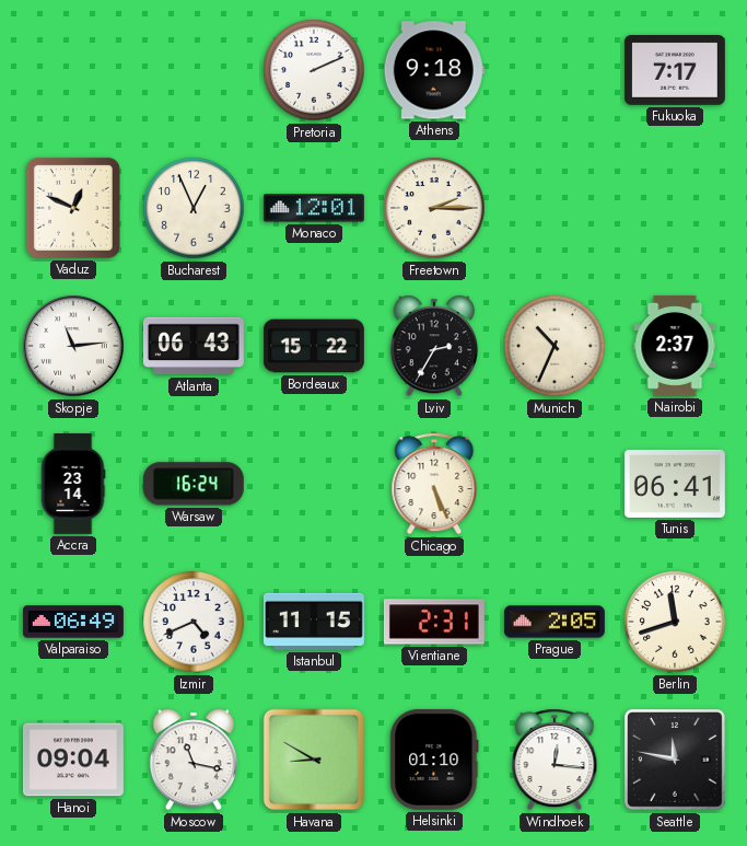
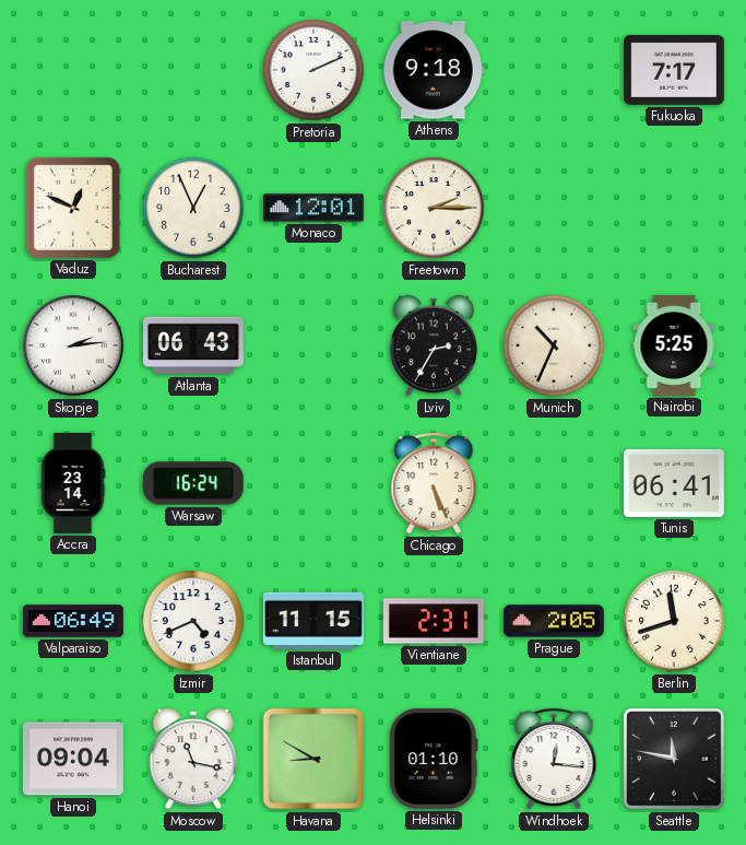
Skopje: 11:14 -> 2:14
Bordeaux: 15:22 -> none
Nairobi: 2:37 -> 5:25
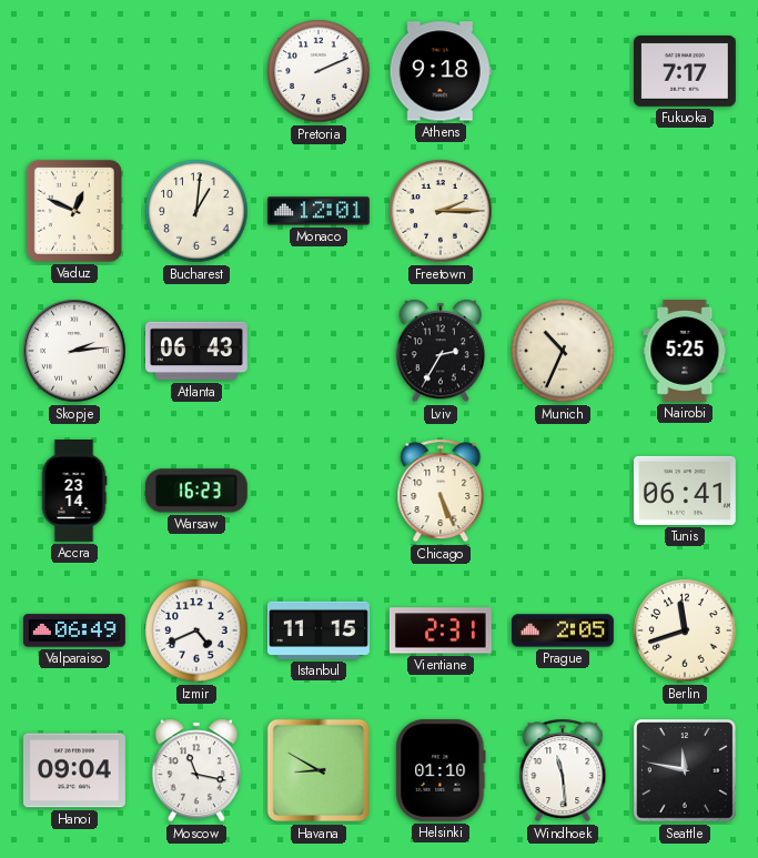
Bucharest: 12:56 -> 1:01
Warsaw: 16:24 -> 16:23
Windhoek: 12:16 -> 11:29
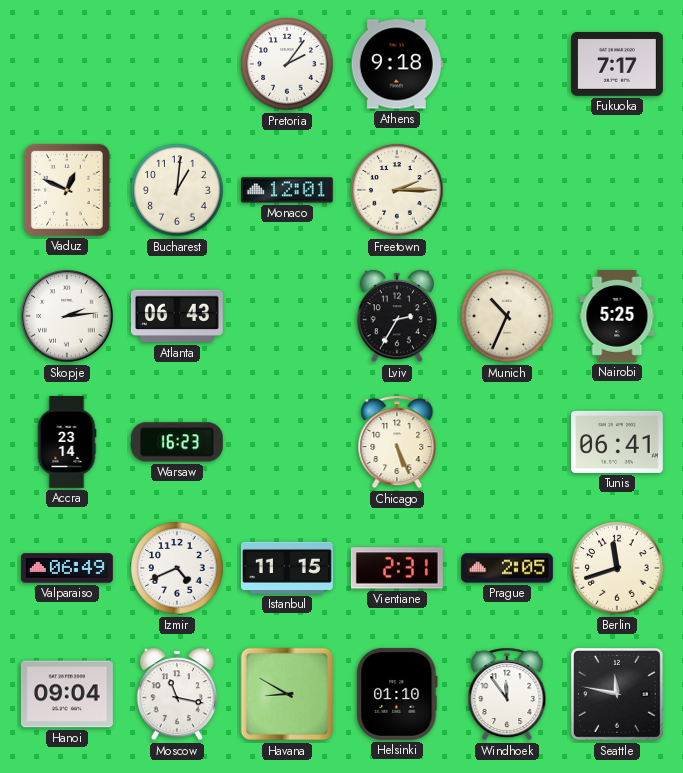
Pretoria: 2:11 -> 2:06
Windhoek: 11:29 -> 11:54
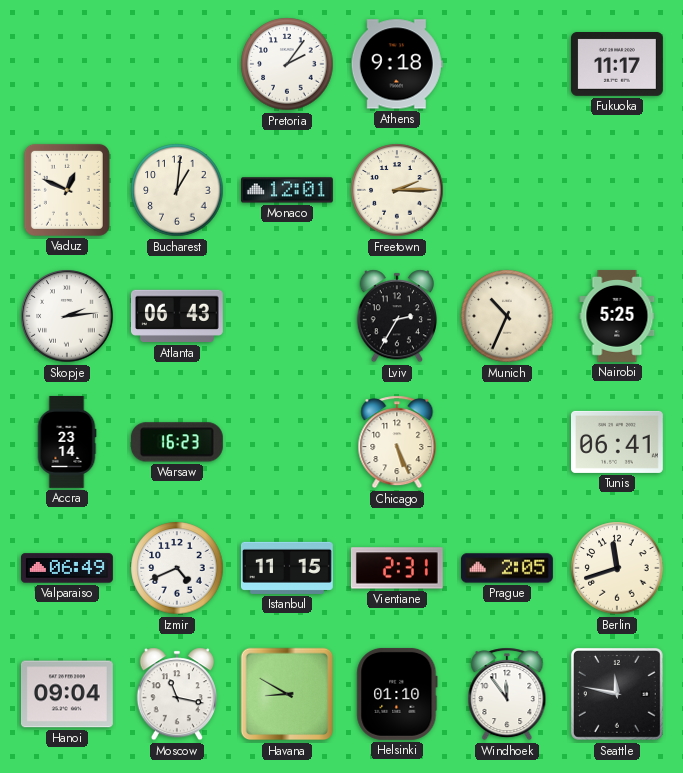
Fukuoka: 7:17 -> 11:17
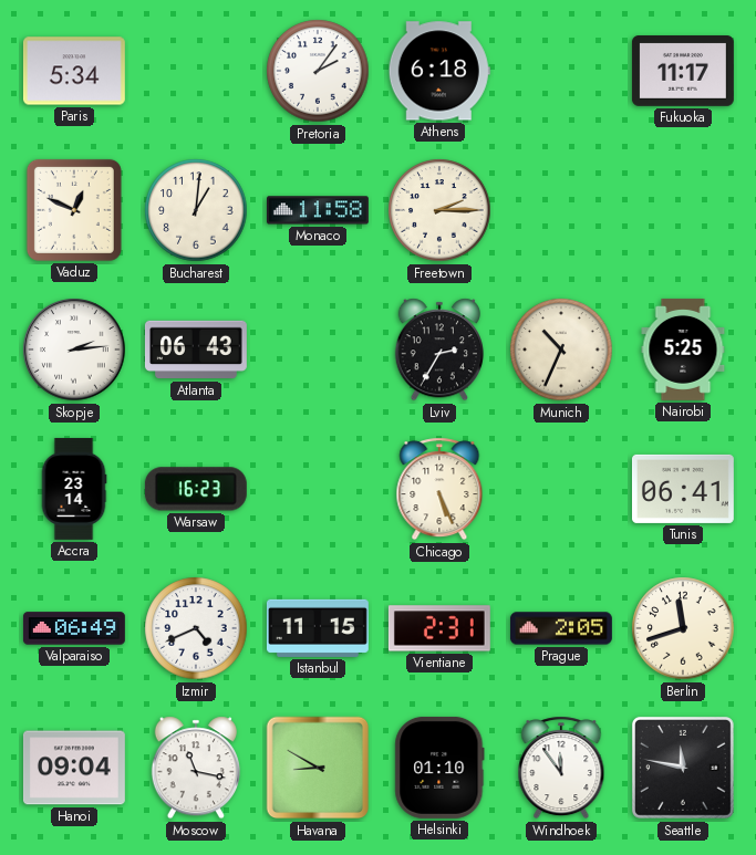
Paris: none -> 5:34
Athens: 9:18 -> 6:18
Monaco: 12:01 -> 11:58
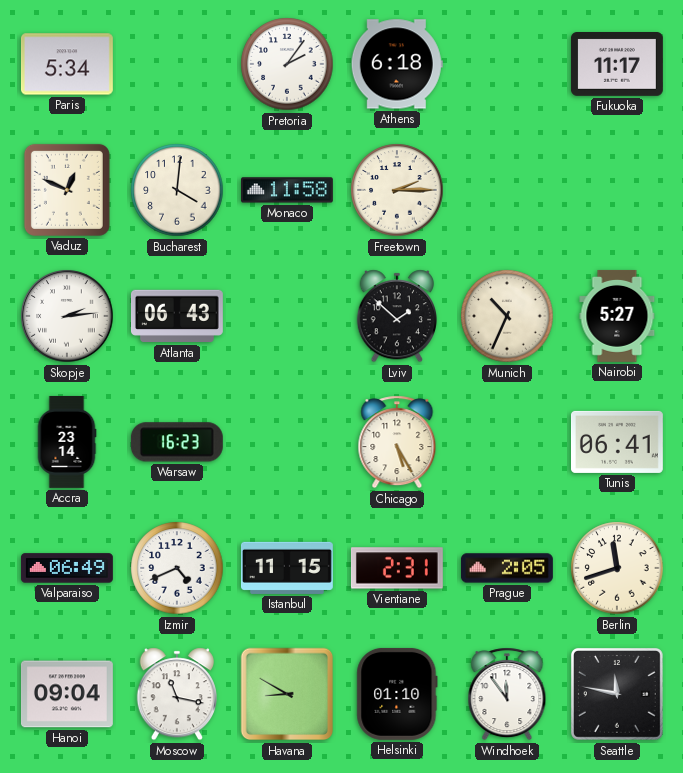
Bucharest: 1:01 -> 4:01
Lviv: 2:35 -> 1:52
Nairobi: 5:25 -> 5:27
Chicago: 5:26 -> 5:25
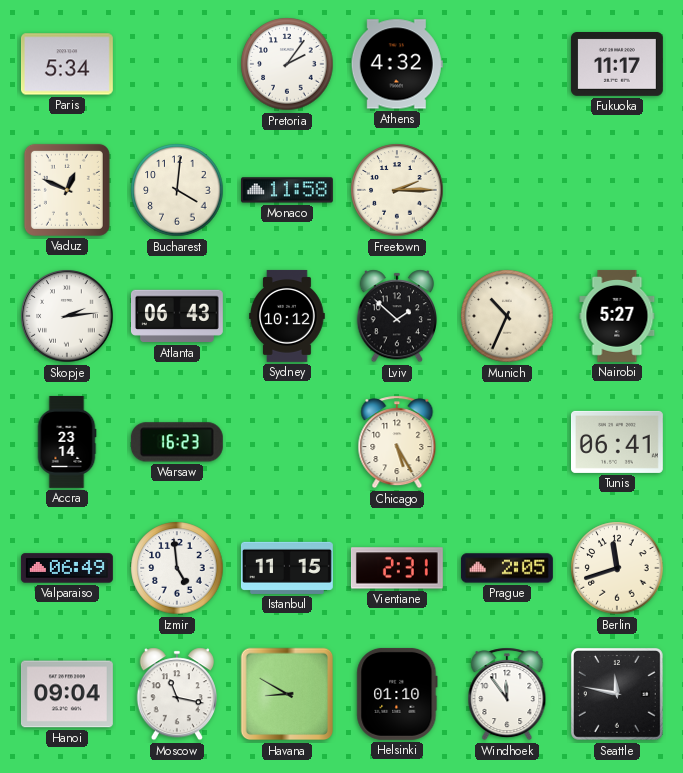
Athens: 6:18 -> 4:32
Sydney: none -> 10:12
Izmir: 4:41 -> 4:59
